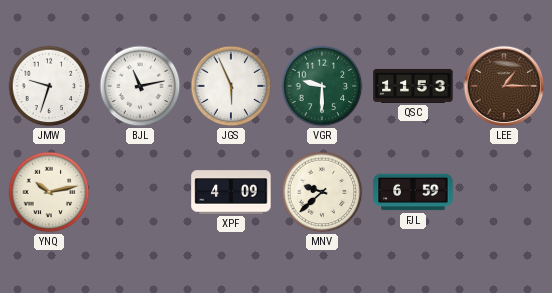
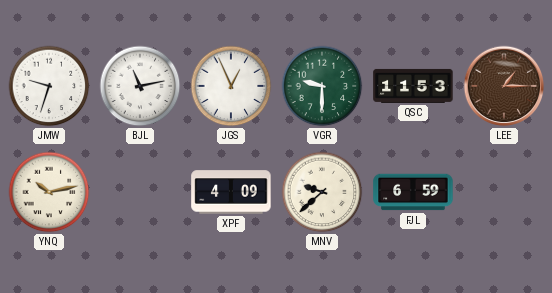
JGS: 5:56 -> 12:56
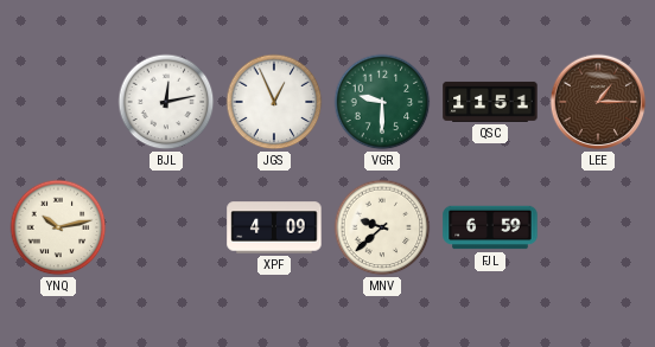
JMW: 9:33 -> none
BJL: 11:13 -> 12:13
QSC: 11:53 -> 11:51
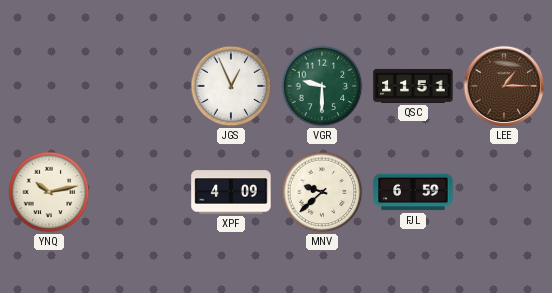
BJL: 12:13 -> none
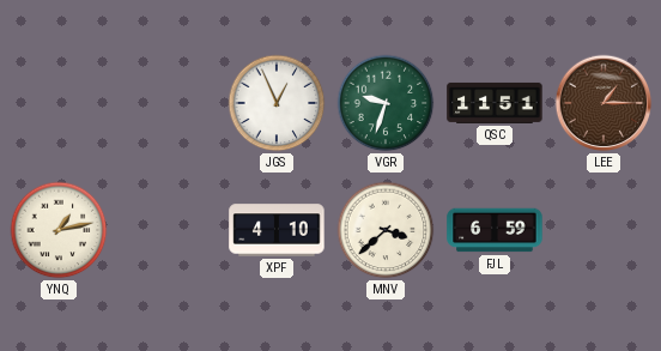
VGR: 9:30 -> 9:33
YNQ: 10:13 -> 1:13
XPF: 4:09 -> 4:10
MNV: 9:38 -> 3:38
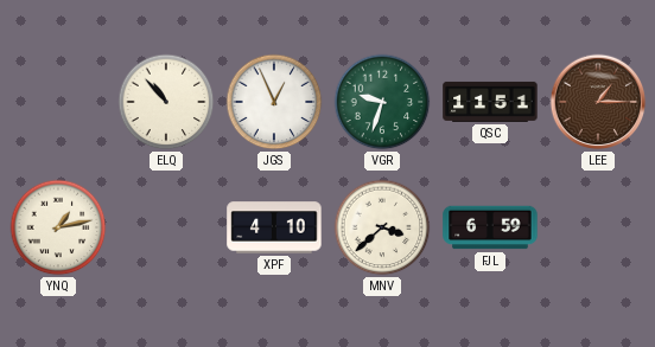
ELQ: none -> 10:53
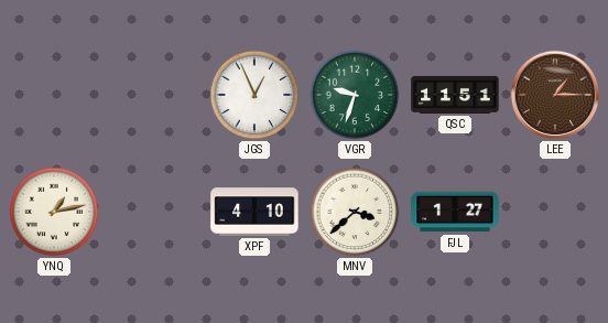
ELQ: 10:53 -> none
FJL: 6:59 -> 1:27
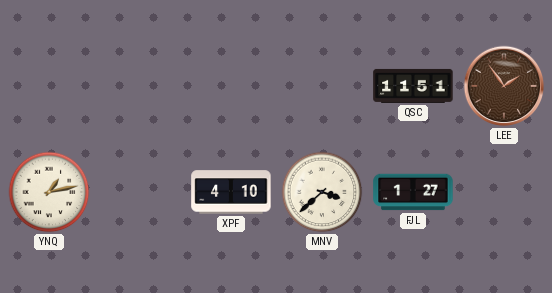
JGS: 12:56 -> none
VGR: 9:33 -> none
LEE: 1:15 -> 1:54
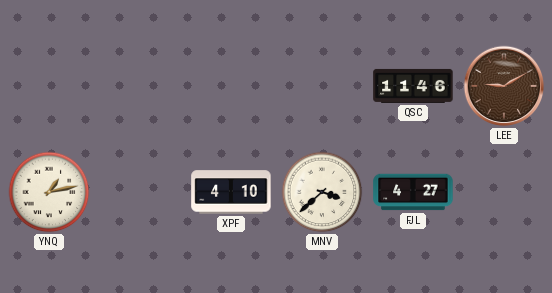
QSC: 11:51 -> 11:46
LEE: 1:54 -> 9:10
FJL: 1:27 -> 4:27
